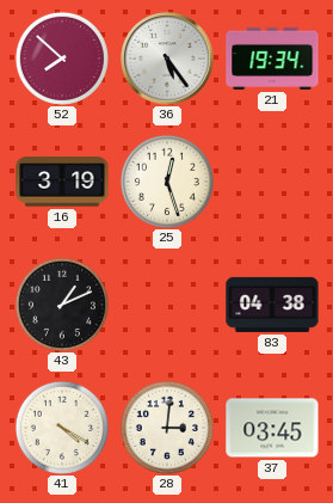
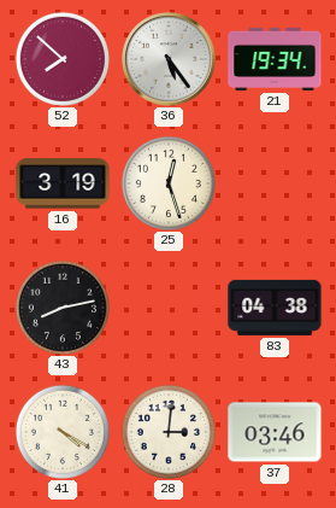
43: 1:11 -> 8:13
37: 03:45 -> 03:46
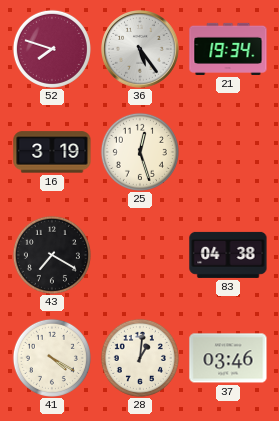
52: 7:52 -> 7:48
43: 8:13 -> 7:20
28: 3:01 -> 1:01
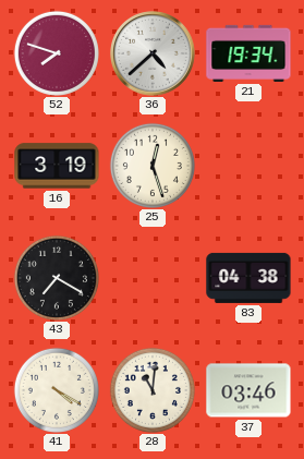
36: 5:24 -> 4:38
28: 1:01 -> 11:01
